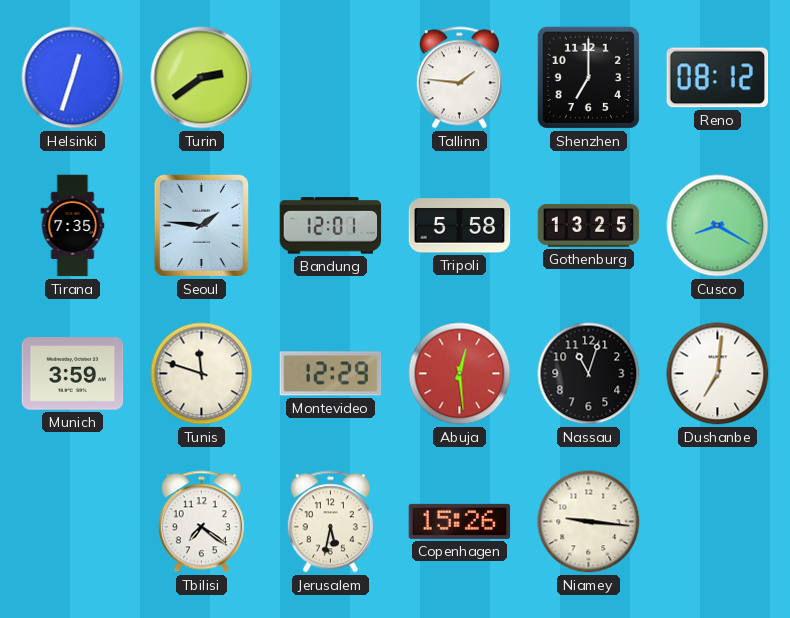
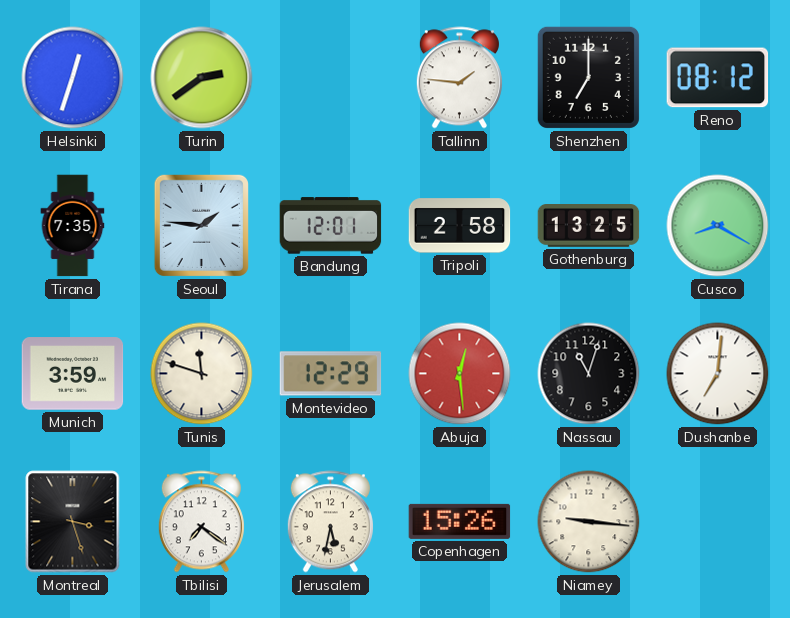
Tripoli: 5:58 -> 2:58
Montreal: none -> 3:27
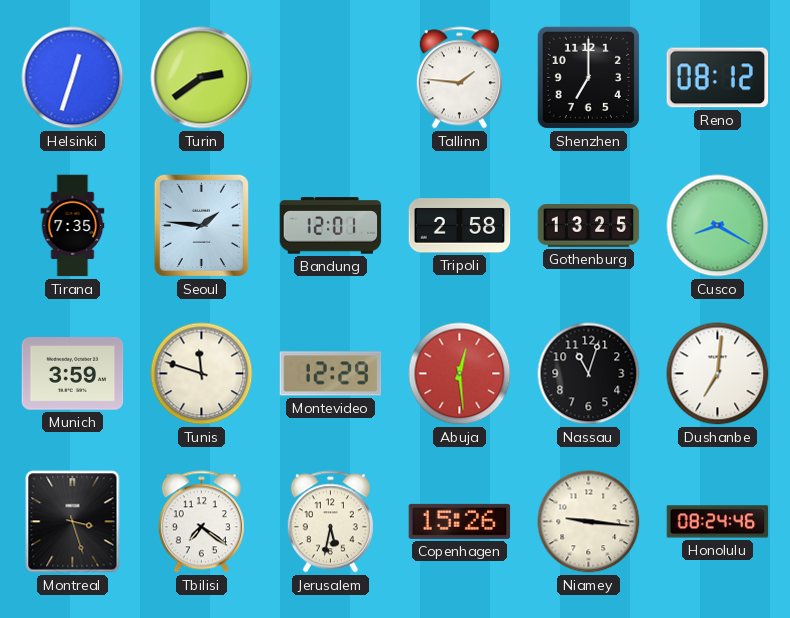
Honolulu: none -> 08:24
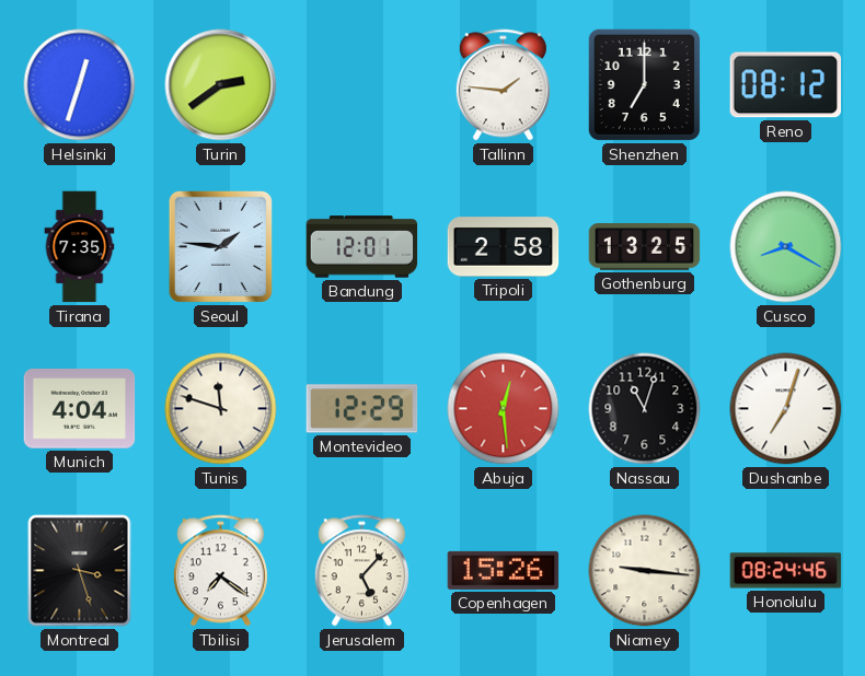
Munich: 3:59 -> 4:04
Dushanbe: 7:01 -> 7:03
Jerusalem: 5:32 -> 5:07
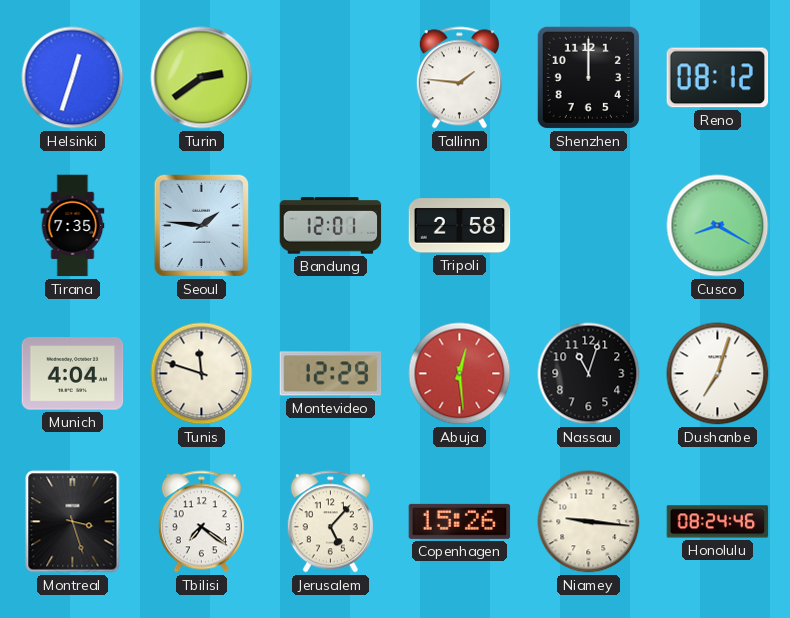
Shenzhen: 7:00 -> 12:00
Gothenburg: 13:25 -> none
